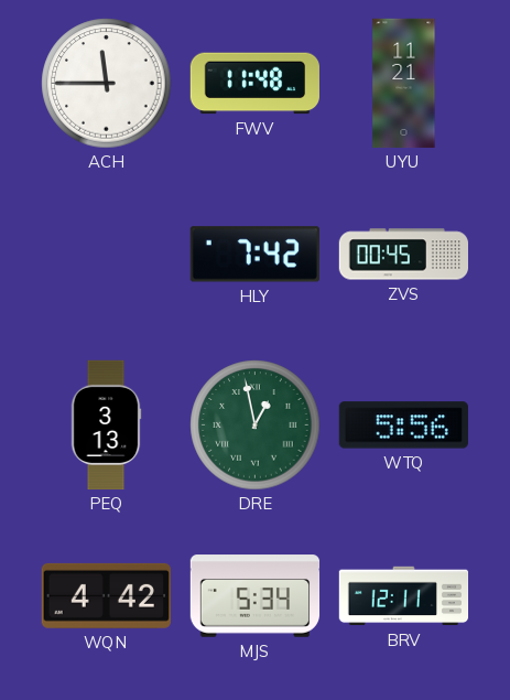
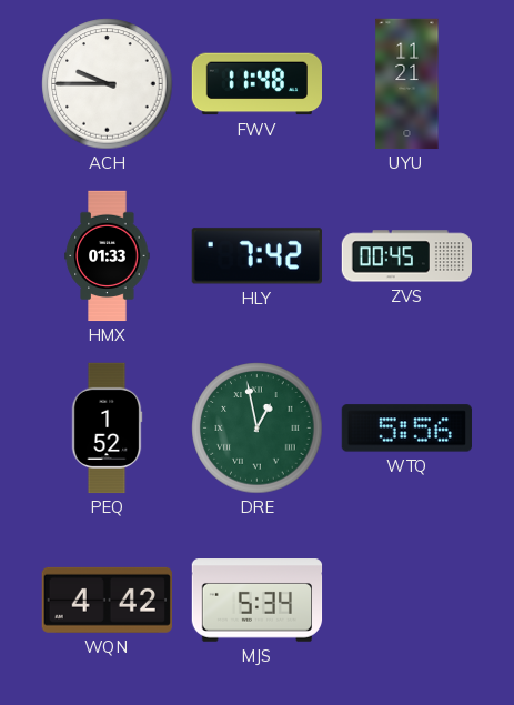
ACH: 11:45 -> 9:45
HMX: none -> 01:33
PEQ: 3:13 -> 1:52
BRV: 12:11 -> none
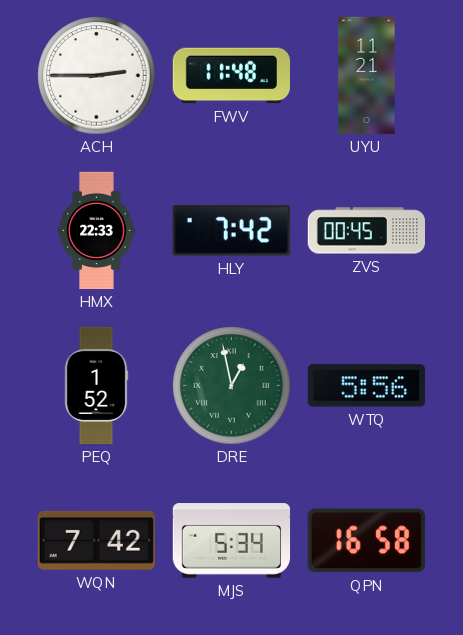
ACH: 9:45 -> 2:45
HMX: 01:33 -> 22:33
WQN: 4:42 -> 7:42
QPN: none -> 16:58
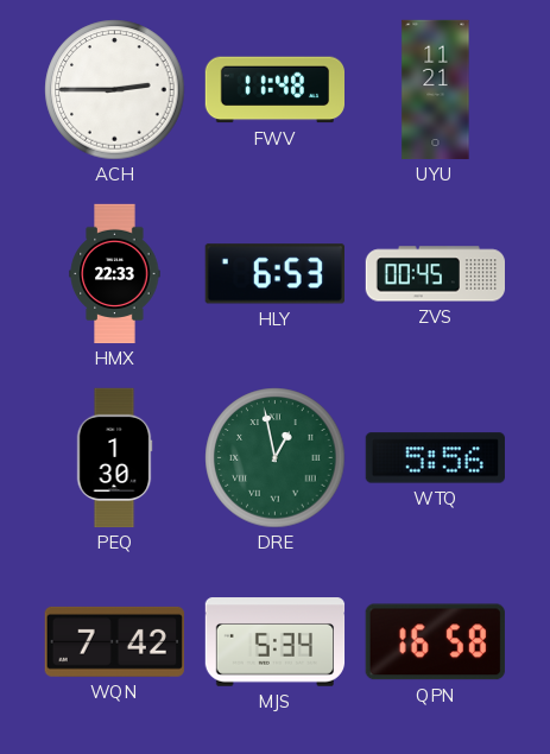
HLY: 7:42 -> 6:53
PEQ: 1:52 -> 1:30
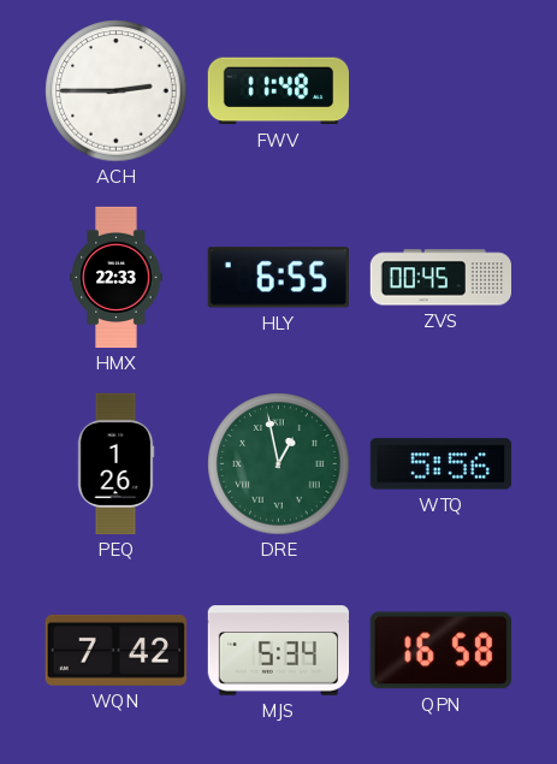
UYU: 11:21 -> none
HLY: 6:53 -> 6:55
PEQ: 1:30 -> 1:26
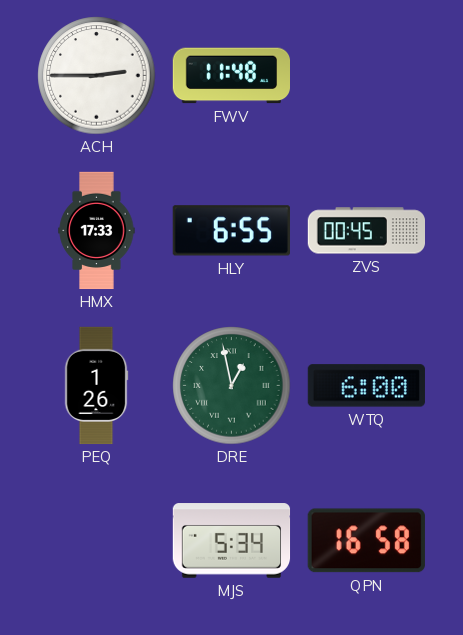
HMX: 22:33 -> 17:33
WTQ: 5:56 -> 6:00
WQN: 7:42 -> none
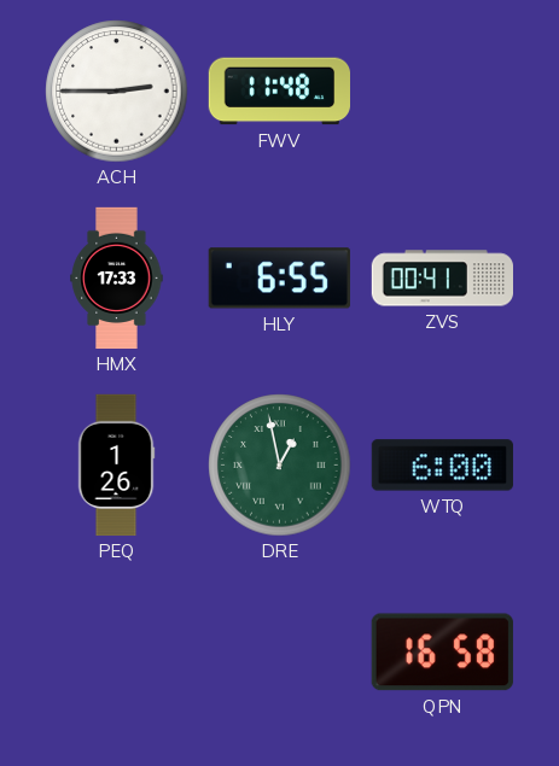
ZVS: 00:45 -> 00:41
MJS: 5:34 -> none
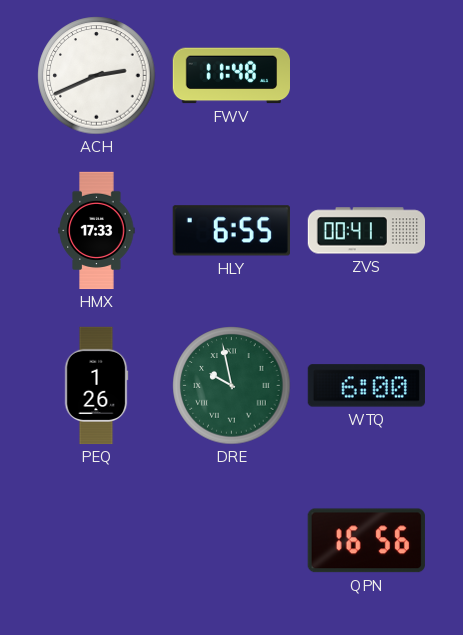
ACH: 2:45 -> 2:41
DRE: 12:58 -> 9:58
QPN: 16:58 -> 16:56
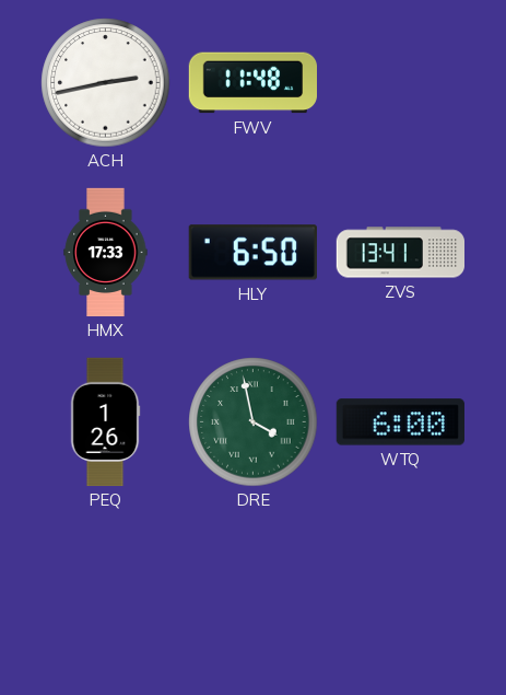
ACH: 2:41 -> 2:43
HLY: 6:55 -> 6:50
ZVS: 00:41 -> 13:41
DRE: 9:58 -> 3:58
QPN: 16:56 -> none
